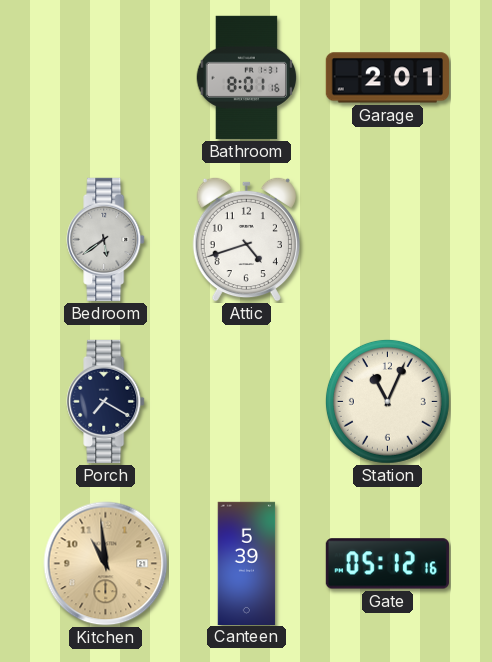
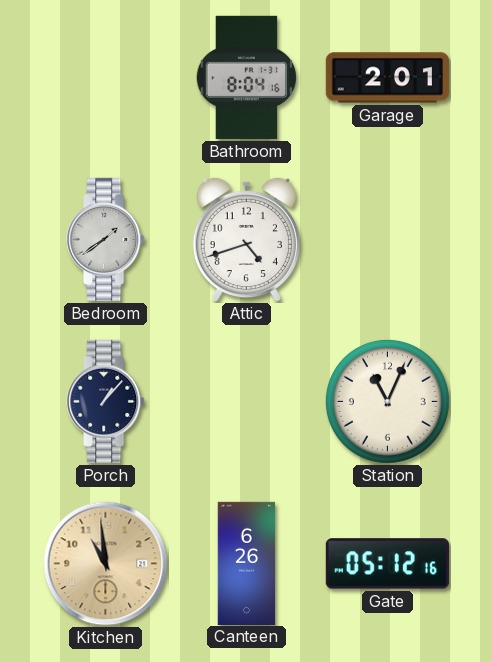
Bathroom: 8:01 -> 8:04
Bedroom: 5:39 -> 1:39
Porch: 7:20 -> 1:07
Canteen: 5:39 -> 6:26
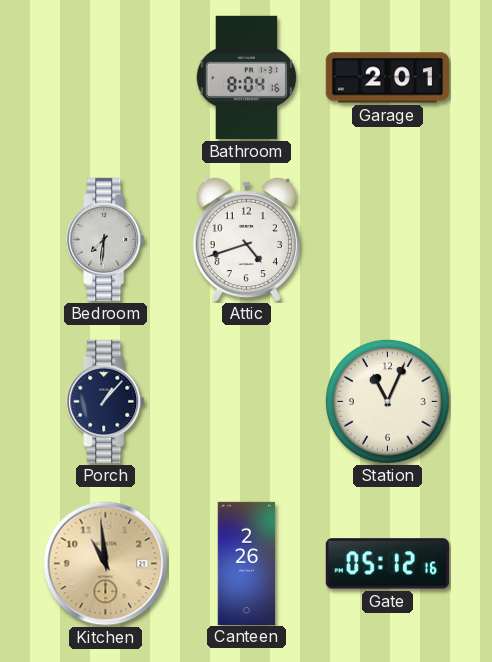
Bedroom: 1:39 -> 7:31
Canteen: 6:26 -> 2:26
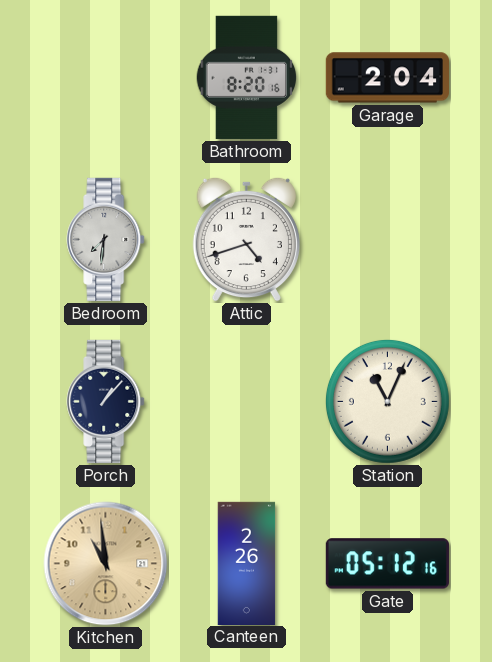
Bathroom: 8:04 -> 8:20
Garage: 2:01 -> 2:04
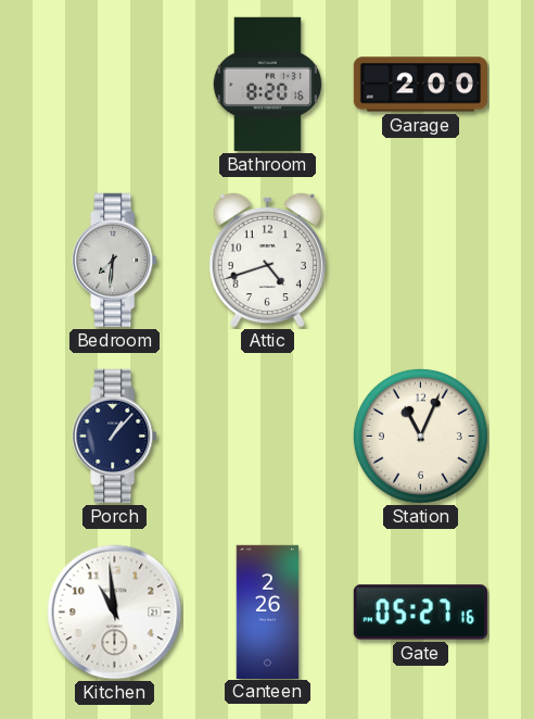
Garage: 2:04 -> 2:00
Kitchen dial: champagne -> white
Gate: 05:12 -> 05:27
